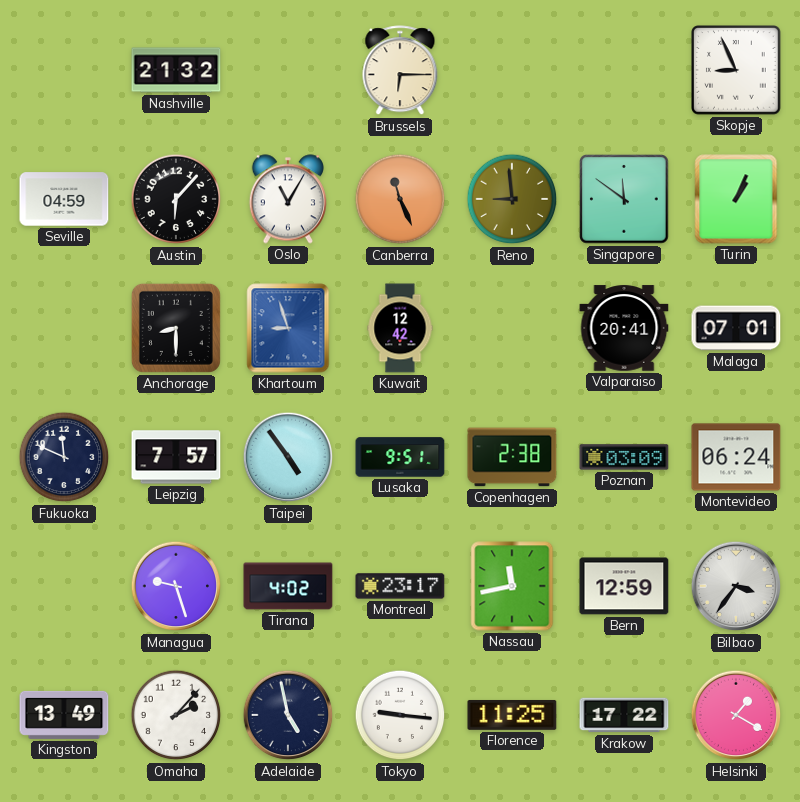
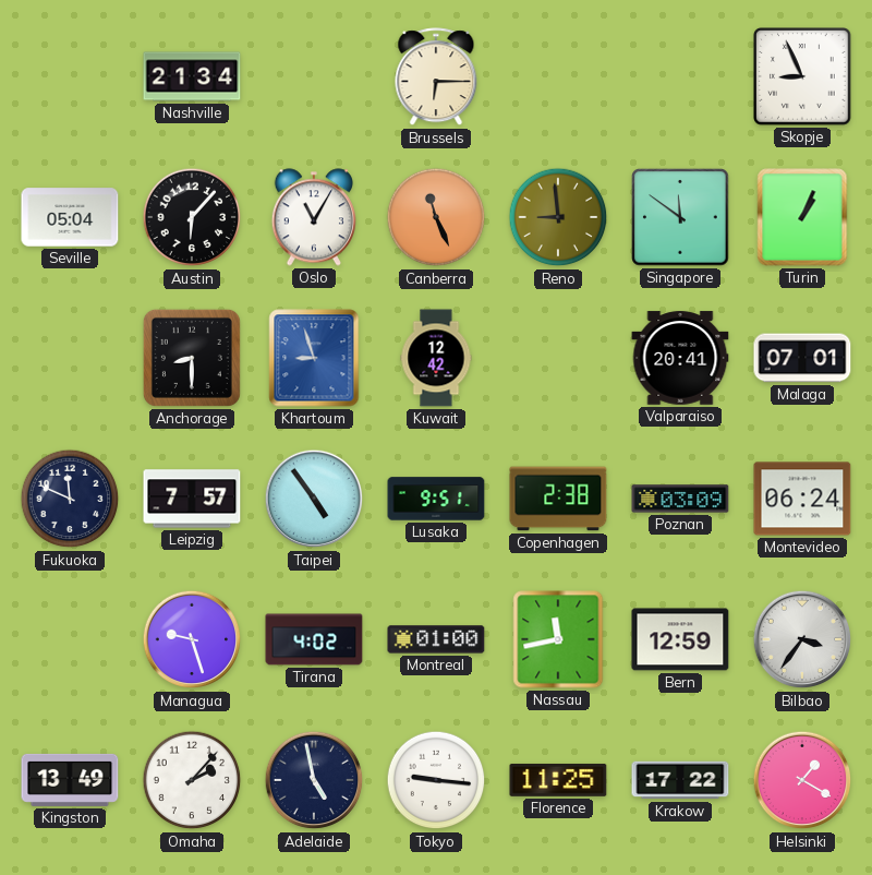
Nashville: 21:32 -> 21:34
Seville: 04:59 -> 05:04
Montreal: 23:17 -> 01:00
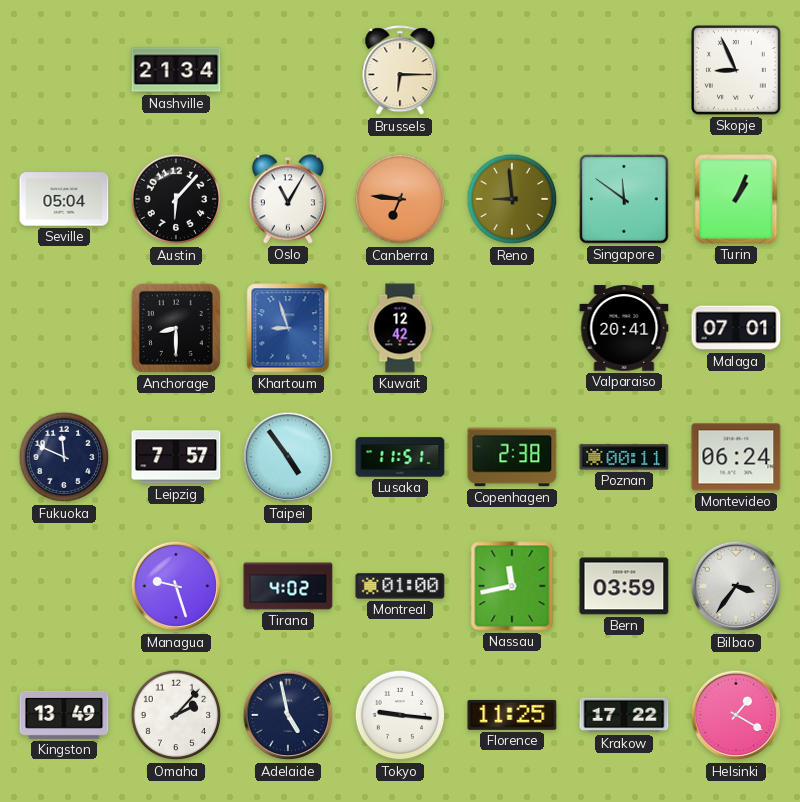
Canberra: 11:26 -> 6:46
Lusaka: 9:51 -> 11:51
Poznan: 03:09 -> 00:11
Bern: 12:59 -> 03:59
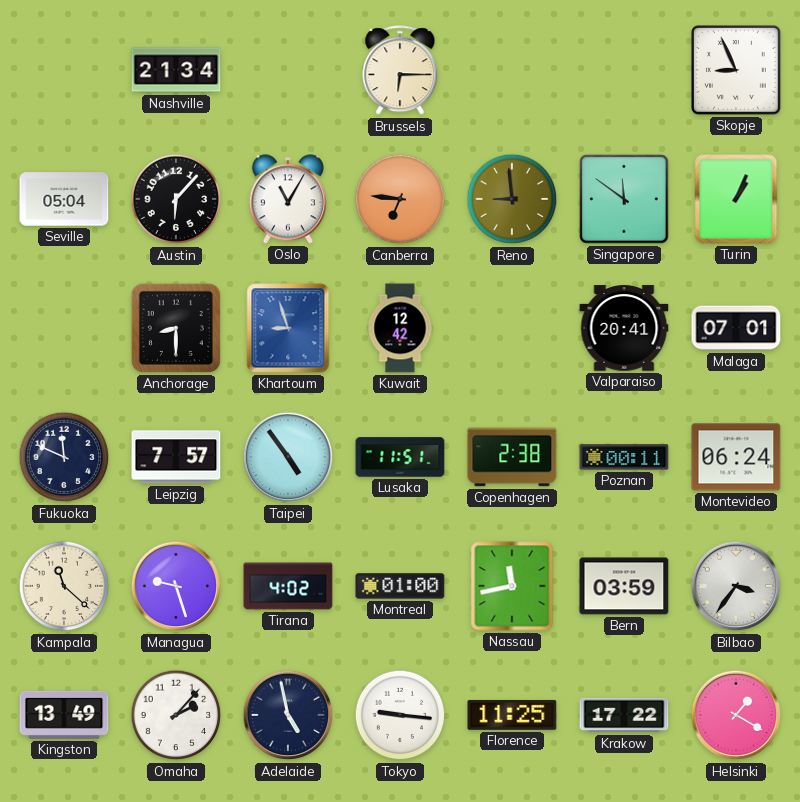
Kampala: none -> 11:22
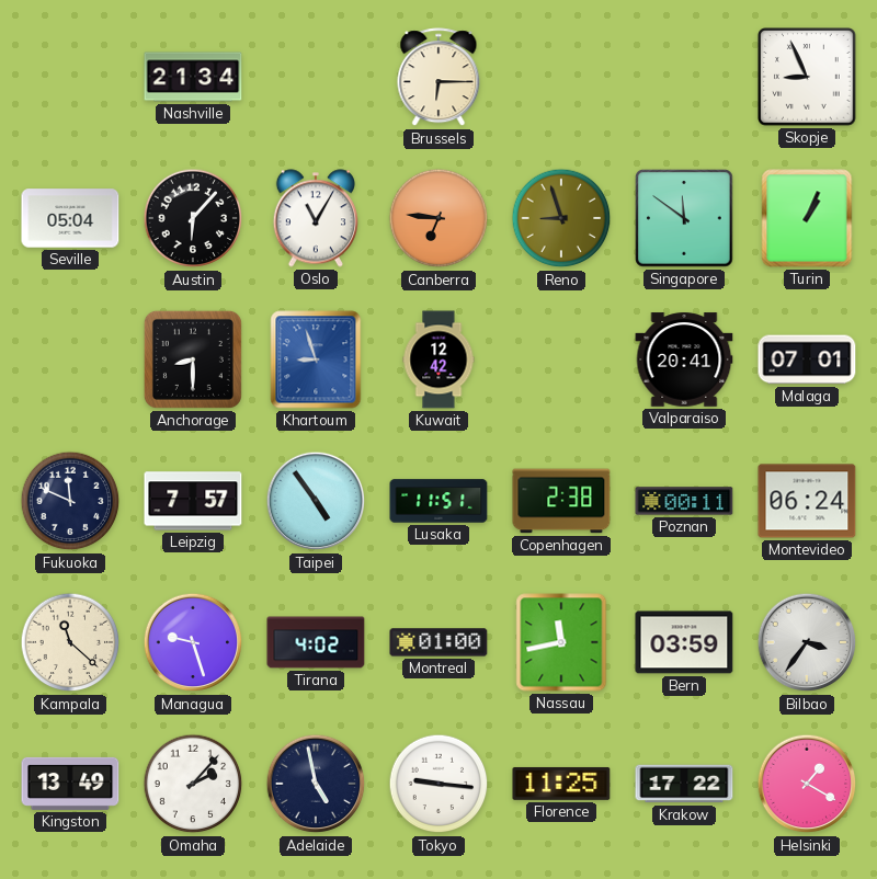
Reno: 8:59 -> 8:57
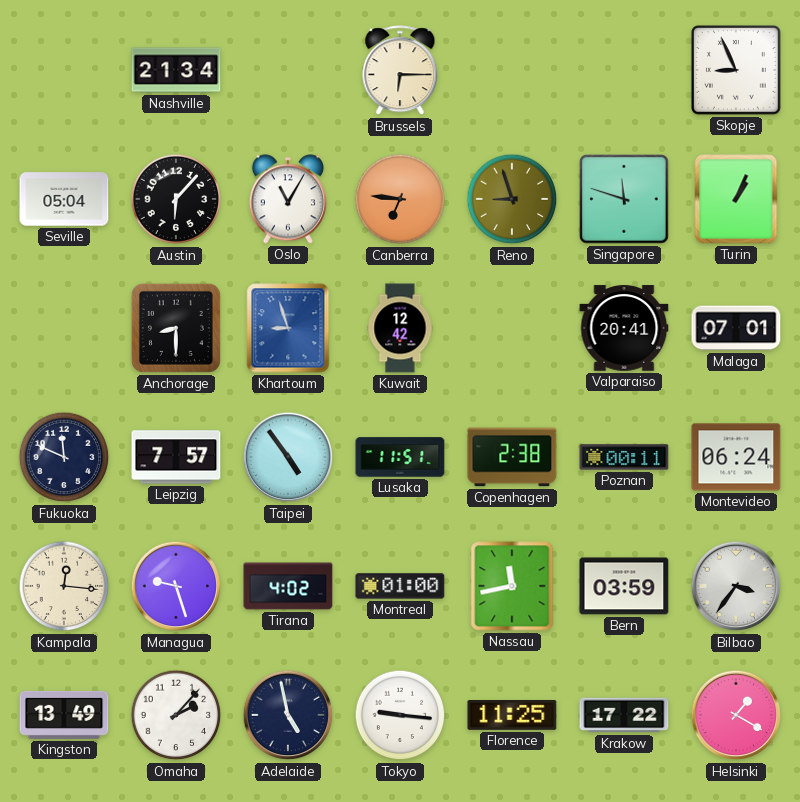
Singapore: 11:51 -> 11:48
Kampala: 11:22 -> 12:16
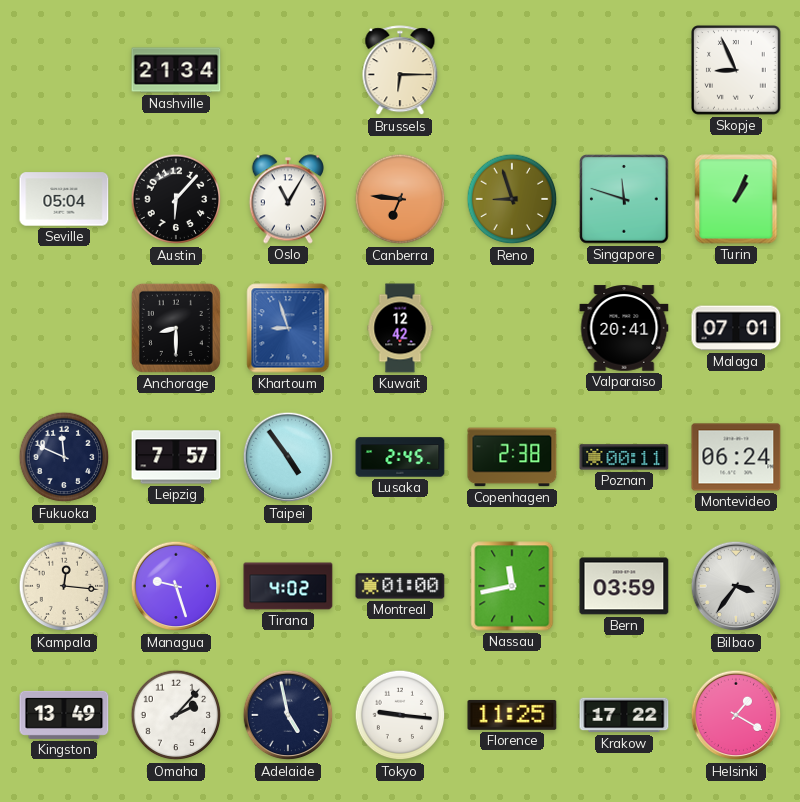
Lusaka: 11:51 -> 2:45
